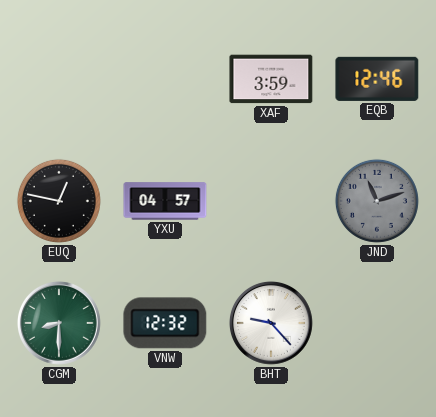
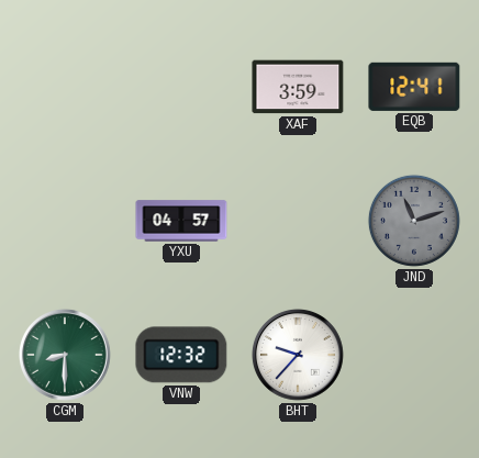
EQB: 12:46 -> 12:41
EUQ: 12:47 -> none
BHT: 9:23 -> 9:37
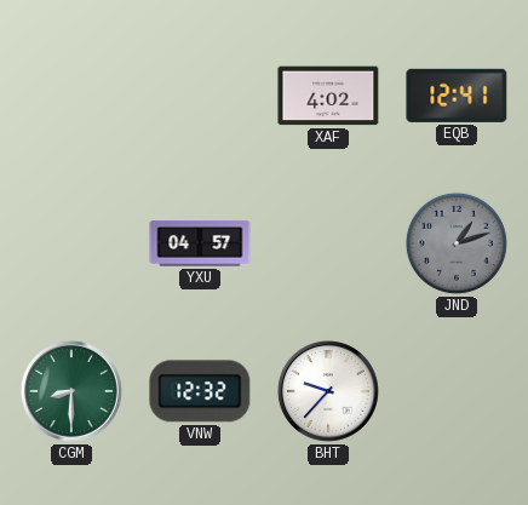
XAF: 3:59 -> 4:02
JND: 11:12 -> 1:12
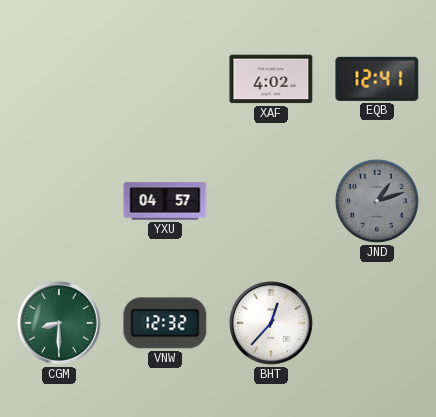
BHT: 9:37 -> 12:37
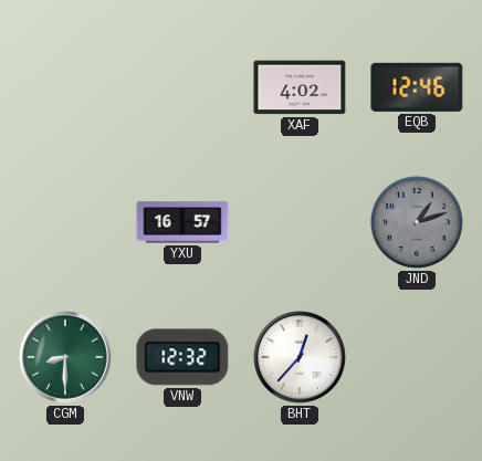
EQB: 12:41 -> 12:46
YXU: 04:57 -> 16:57
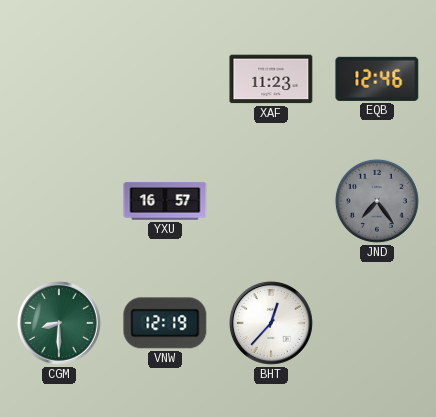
XAF: 4:02 -> 11:23
JND: 1:12 -> 7:24
VNW: 12:32 -> 12:19
